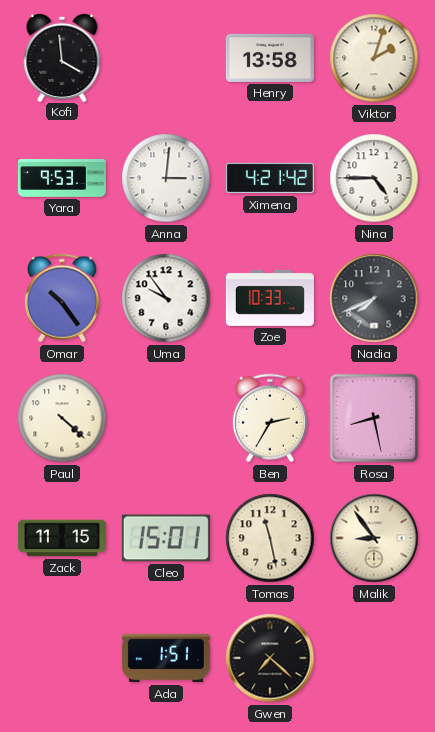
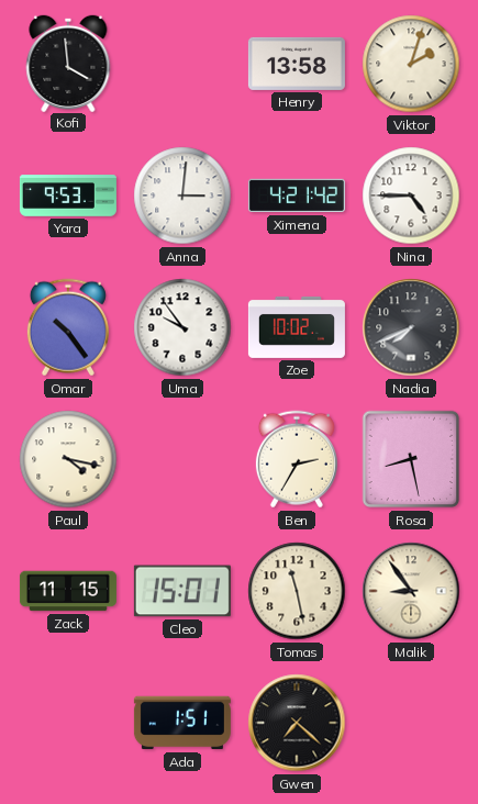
Zoe: 10:33 -> 10:02
Paul: 4:22 -> 4:17
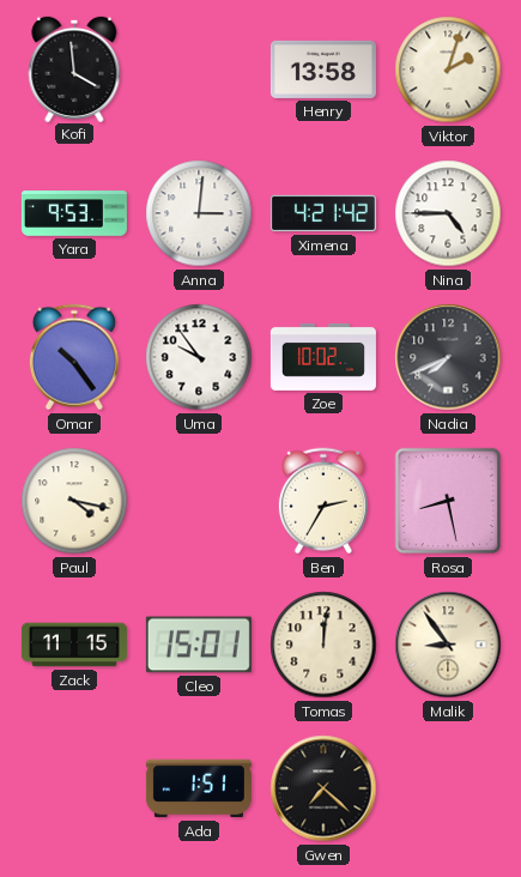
Tomas: 11:28 -> 12:01
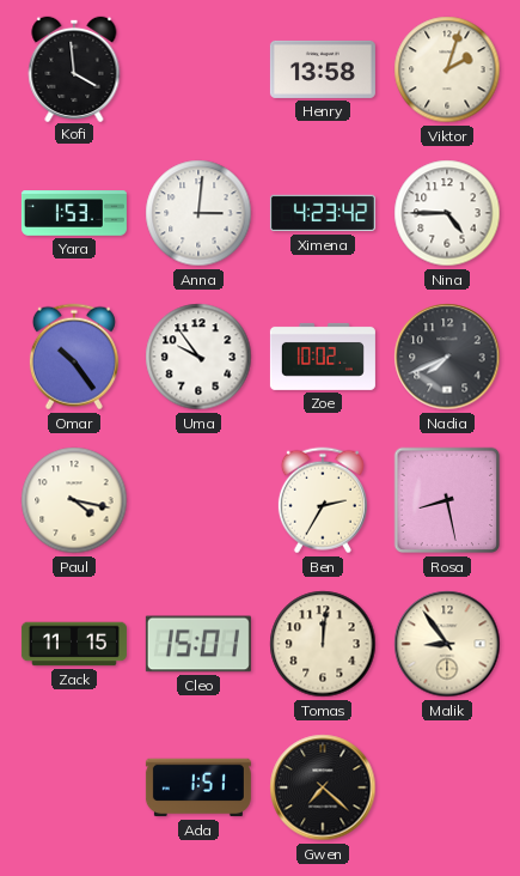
Yara: 9:53 -> 1:53
Ximena: 4:21 -> 4:23
